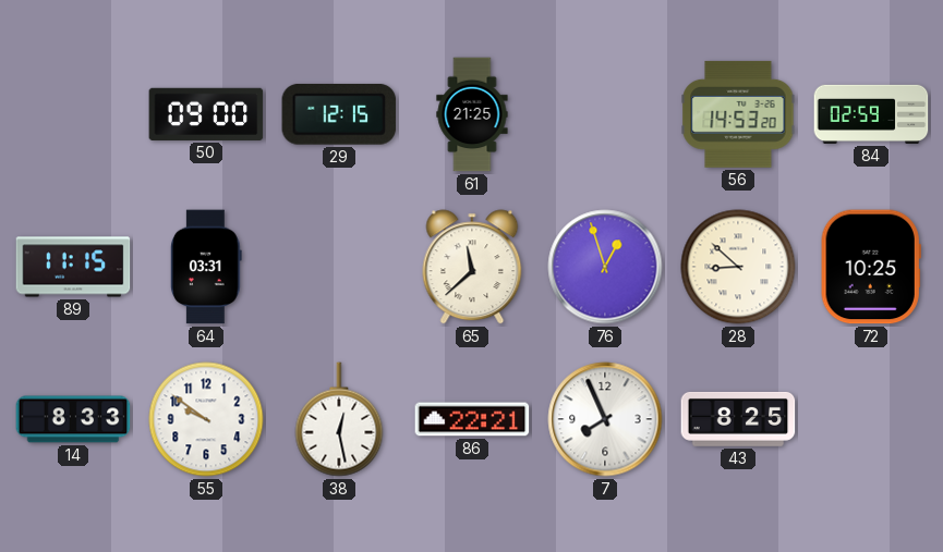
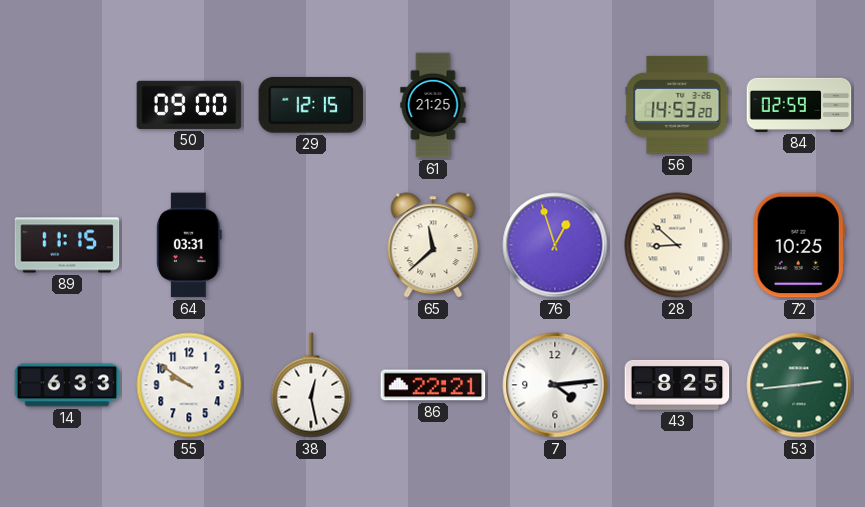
14: 8:33 -> 6:33
7: 7:56 -> 4:14
53: none -> 2:44
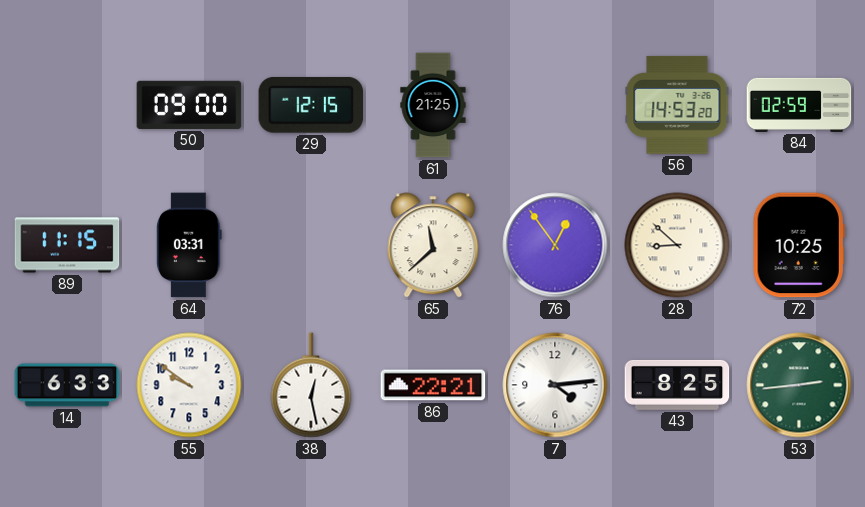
76: 12:57 -> 12:54
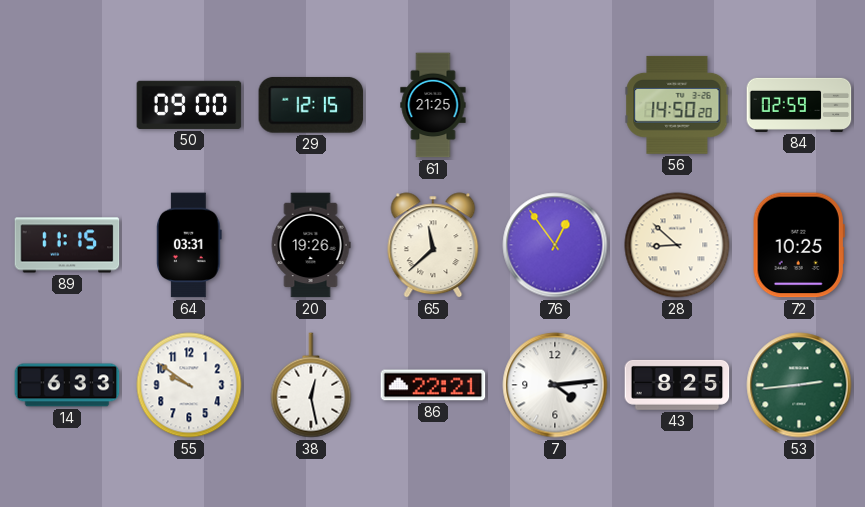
56: 14:53 -> 14:50
20: none -> 19:26
